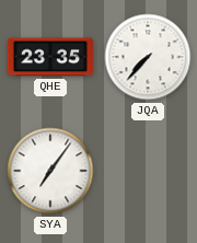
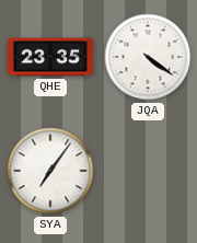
JQA: 7:37 -> 4:21
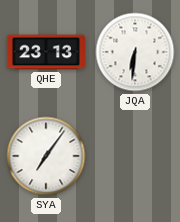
QHE: 23:35 -> 23:13
JQA: 4:21 -> 6:31
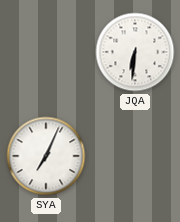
QHE: 23:13 -> none
SYA: 7:06 -> 7:04
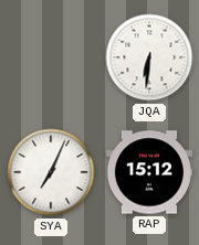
RAP: none -> 15:12
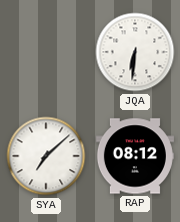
SYA: 7:04 -> 7:08
RAP: 15:12 -> 08:12
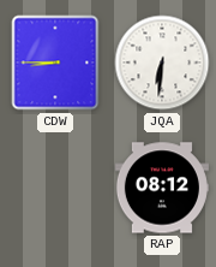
CDW: none -> 8:45
SYA: 7:08 -> none
